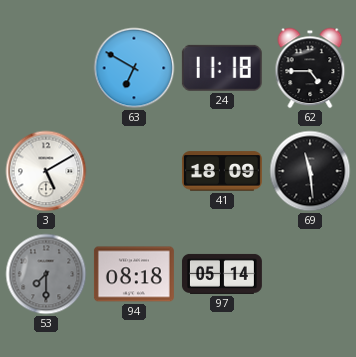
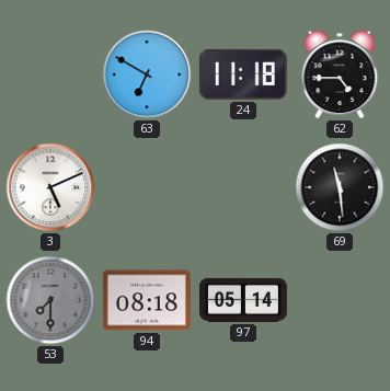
3: 5:10 -> 5:11
41: 18:09 -> none
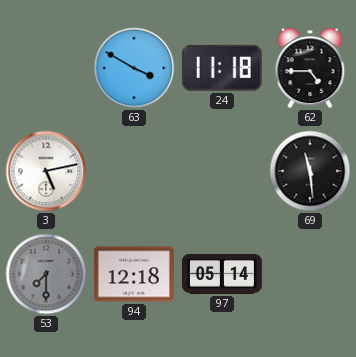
63: 6:50 -> 3:50
3: 5:11 -> 5:13
94: 08:18 -> 12:18
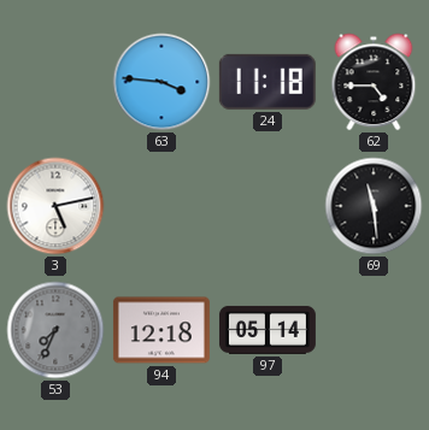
63: 3:50 -> 3:46
53: 7:30 -> 7:34
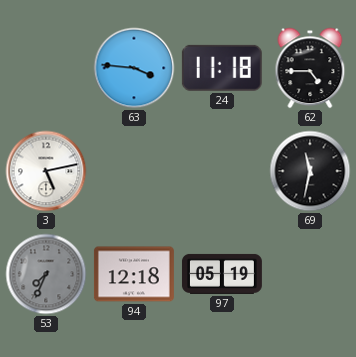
69: 11:29 -> 11:32
97: 05:14 -> 05:19
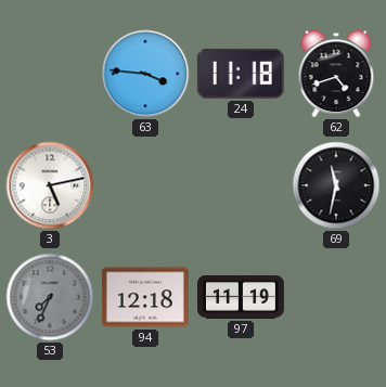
62: 4:45 -> 4:42
97: 05:19 -> 11:19
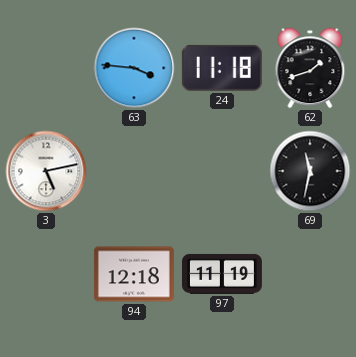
62: 4:42 -> 1:42
53: 7:34 -> none
